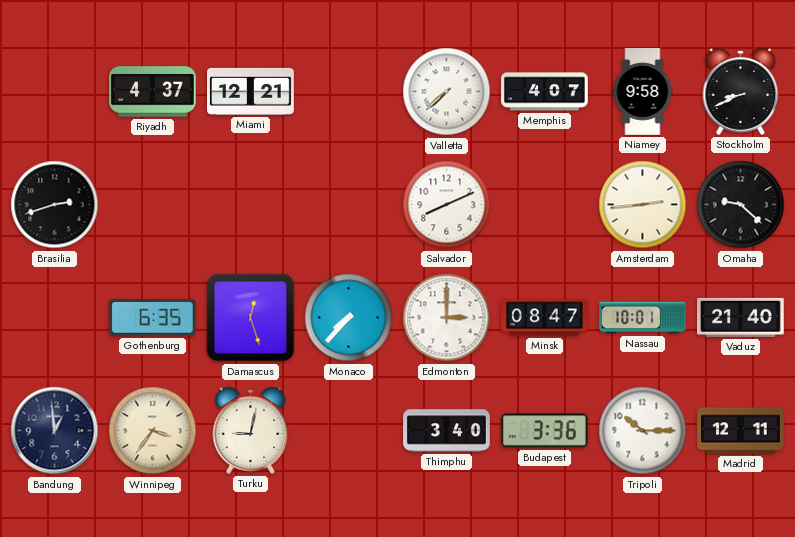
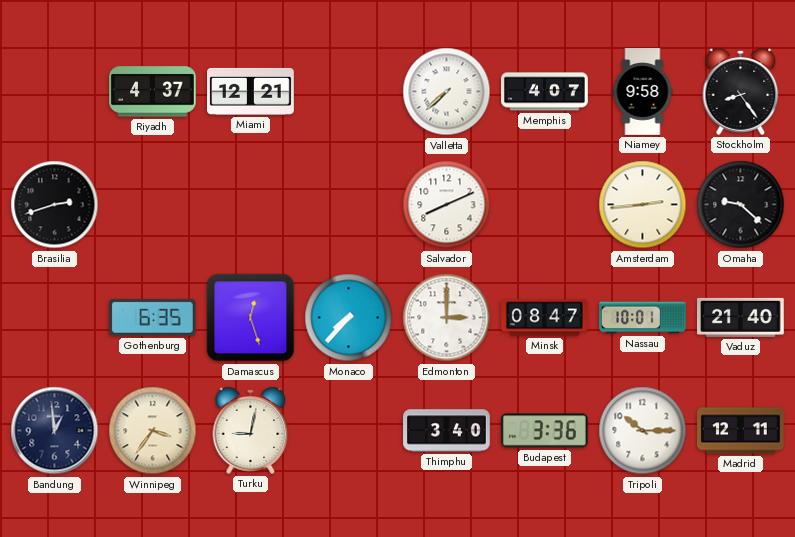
Stockholm: 8:41 -> 8:24
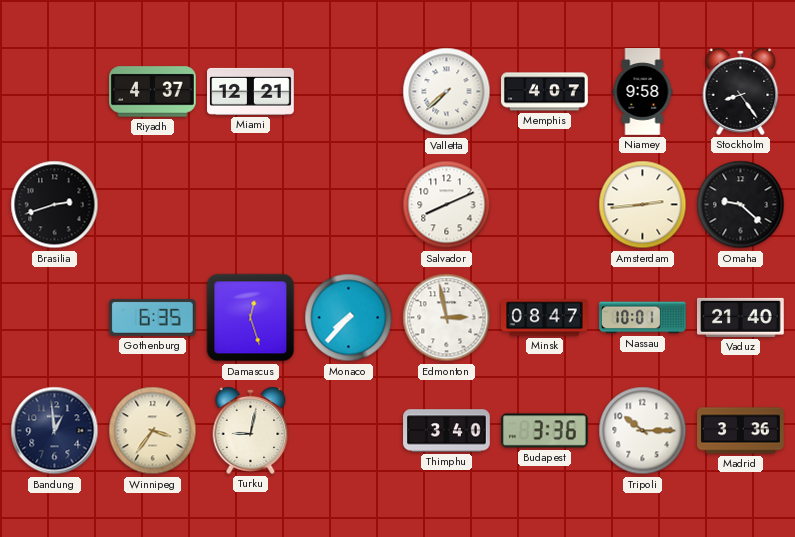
Edmonton: 3:00 -> 2:58
Madrid: 12:11 -> 3:36
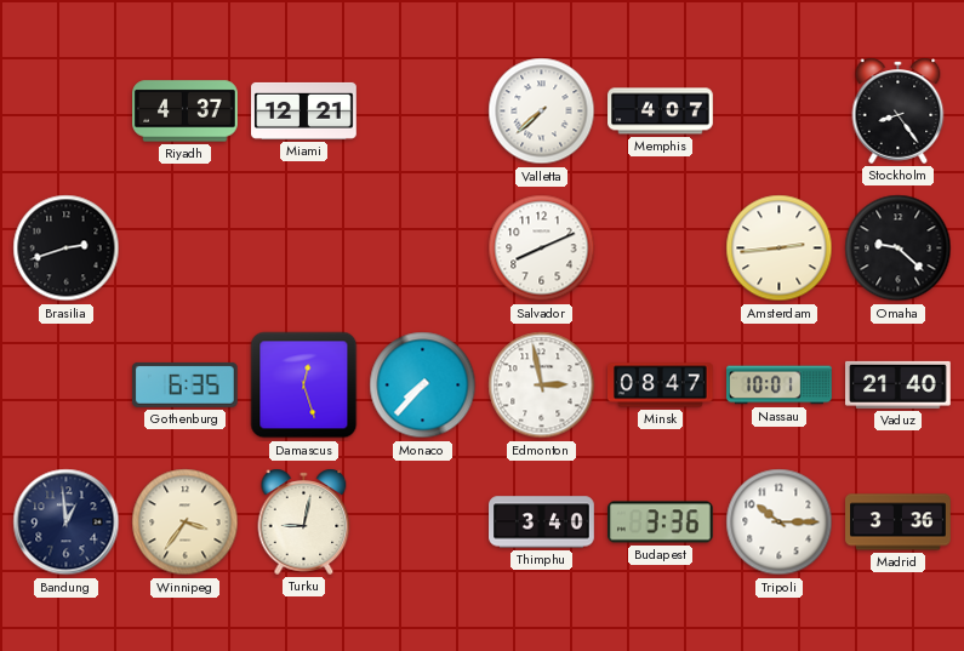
Niamey: 9:58 -> none
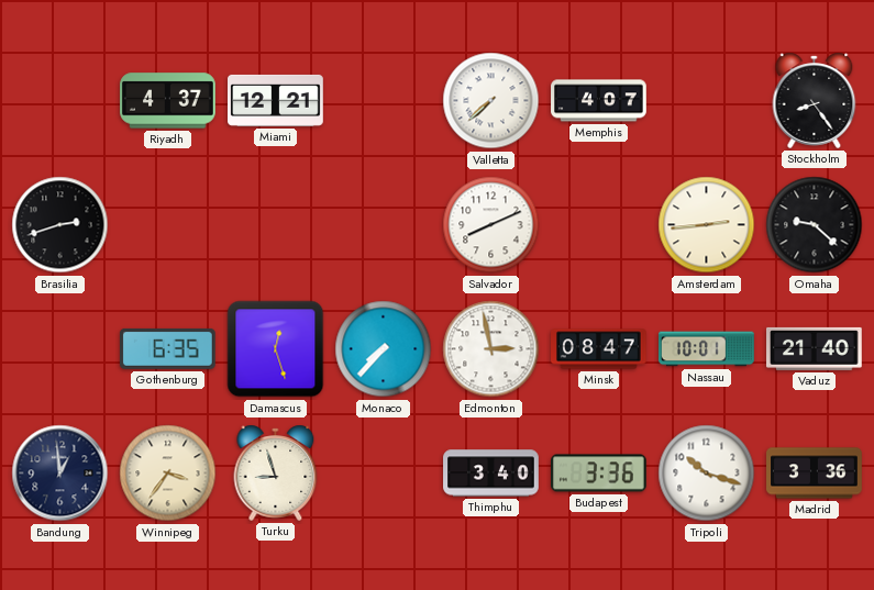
Turku: 9:02 -> 8:57
Tripoli: 10:15 -> 10:18
